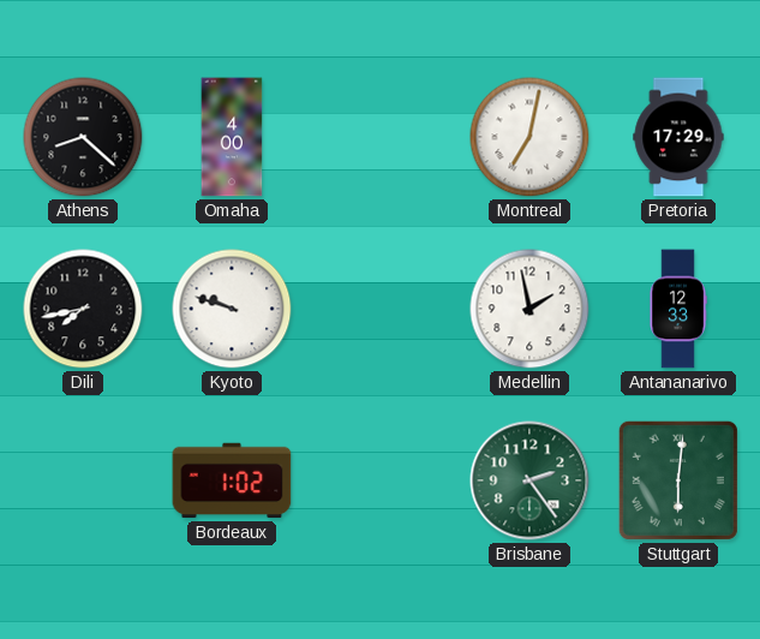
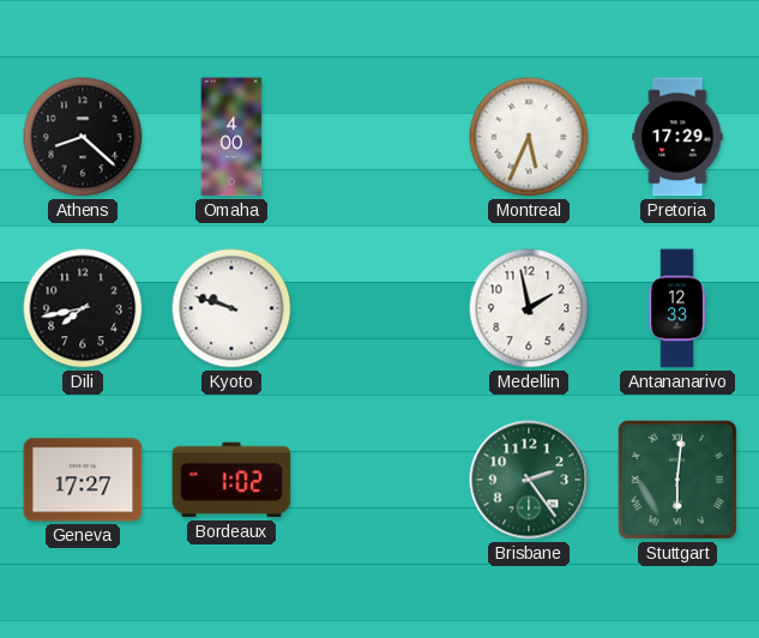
Montreal: 7:02 -> 5:34
Geneva: none -> 17:27
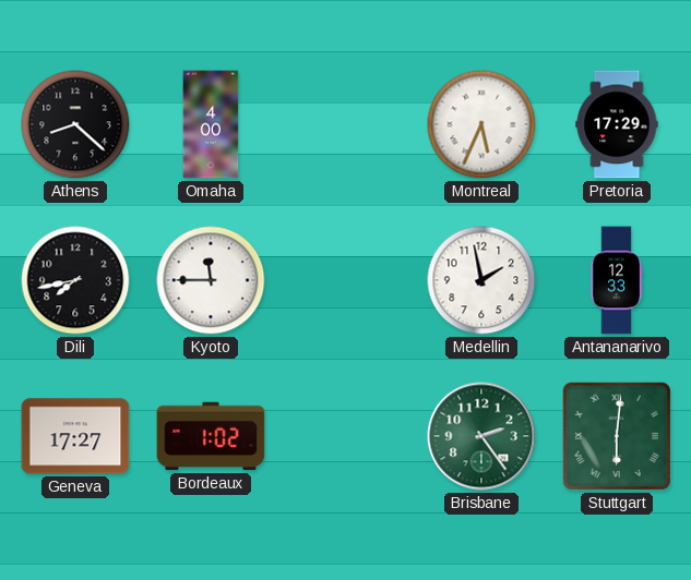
Kyoto: 9:48 -> 11:45
